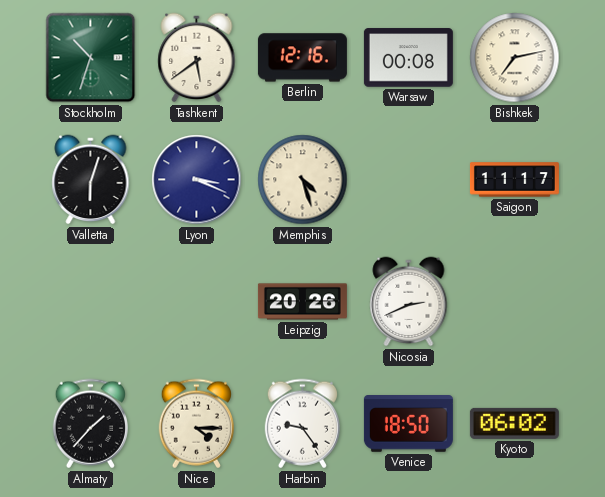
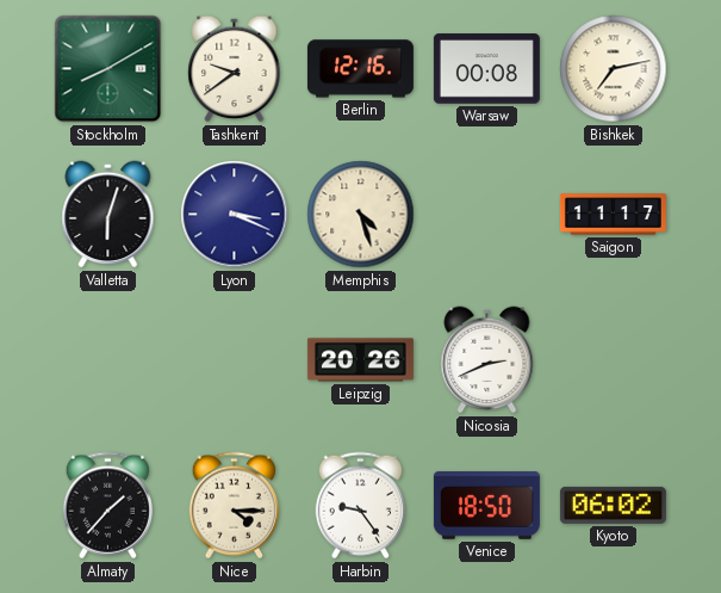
Stockholm: 10:33 -> 8:10
Tashkent: 5:39 -> 9:39
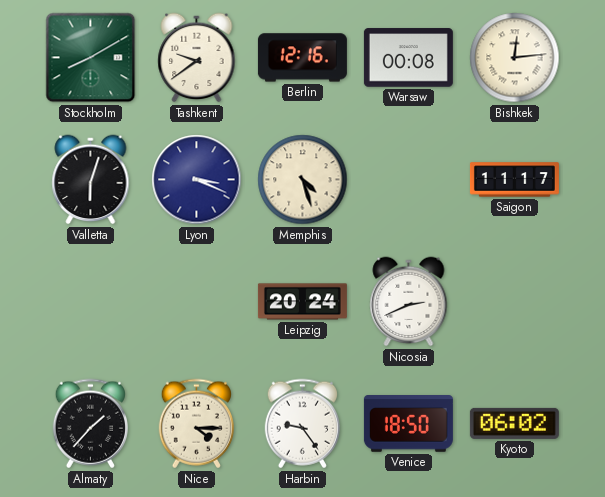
Bishkek: 7:13 -> 12:14
Leipzig: 20:26 -> 20:24
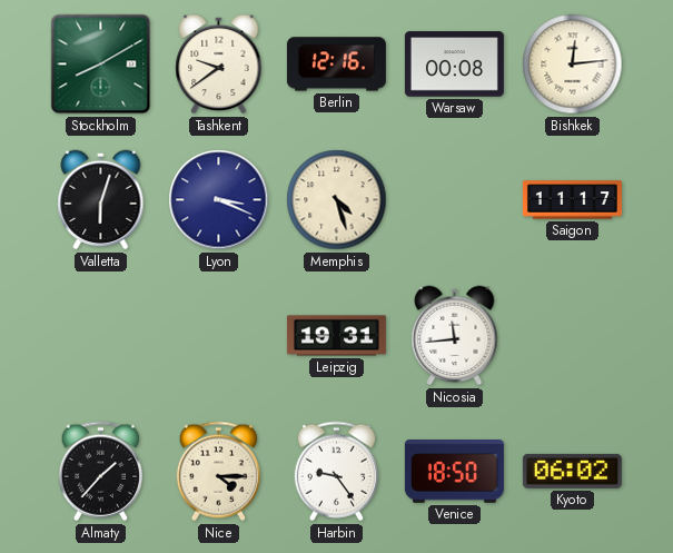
Leipzig: 20:24 -> 19:31
Nicosia: 2:41 -> 11:44
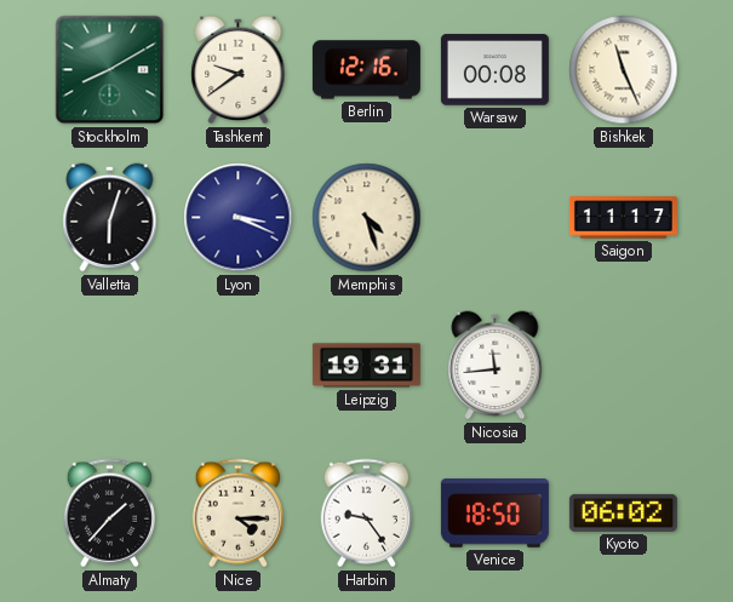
Bishkek: 12:14 -> 11:26
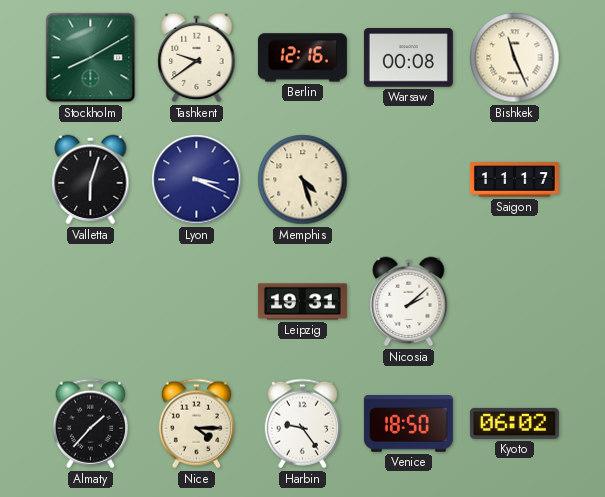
Nicosia: 11:44 -> 2:08
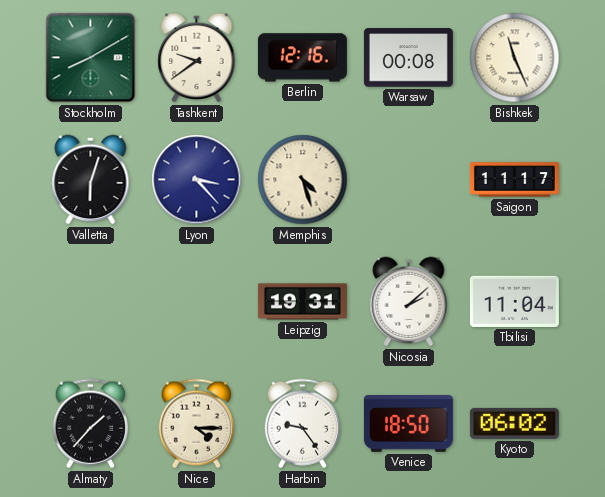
Lyon: 3:19 -> 3:23
Tbilisi: none -> 11:04
